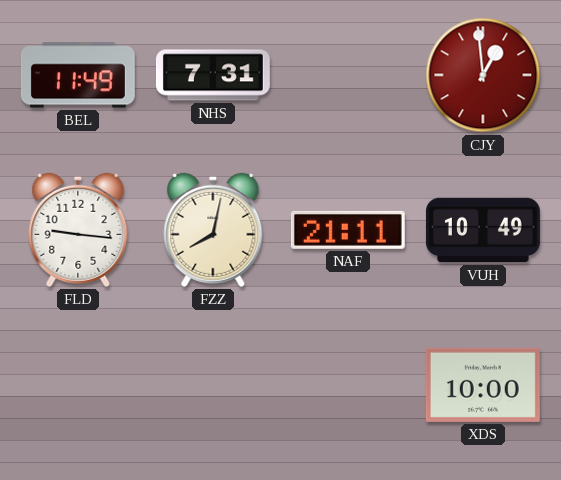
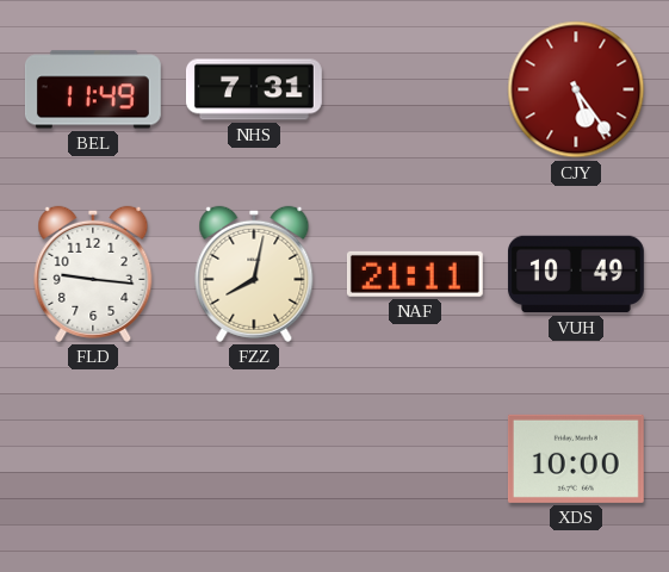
CJY: 12:59 -> 5:24
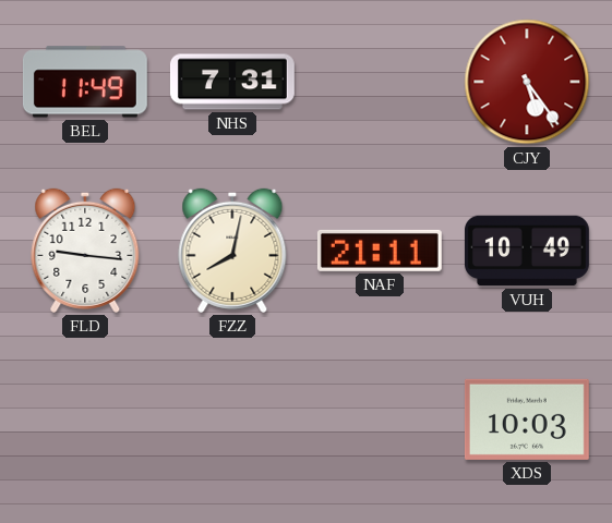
XDS: 10:00 -> 10:03
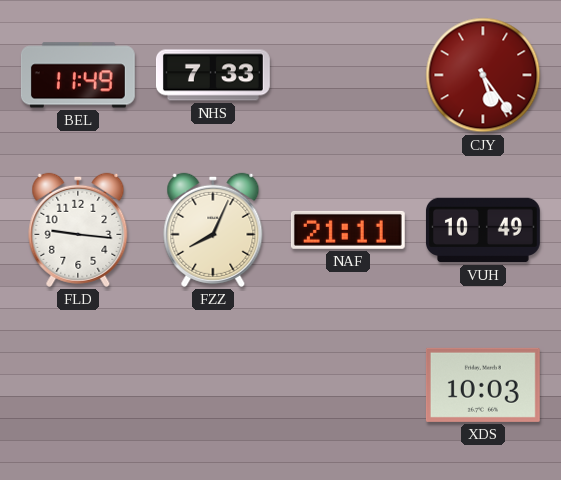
NHS: 7:31 -> 7:33
FZZ: 8:02 -> 8:04
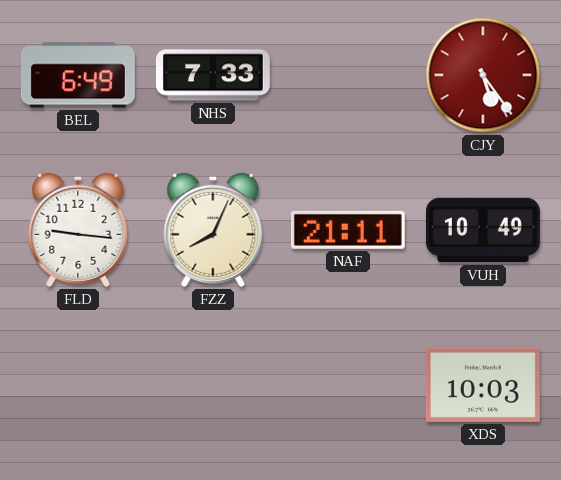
BEL: 11:49 -> 6:49
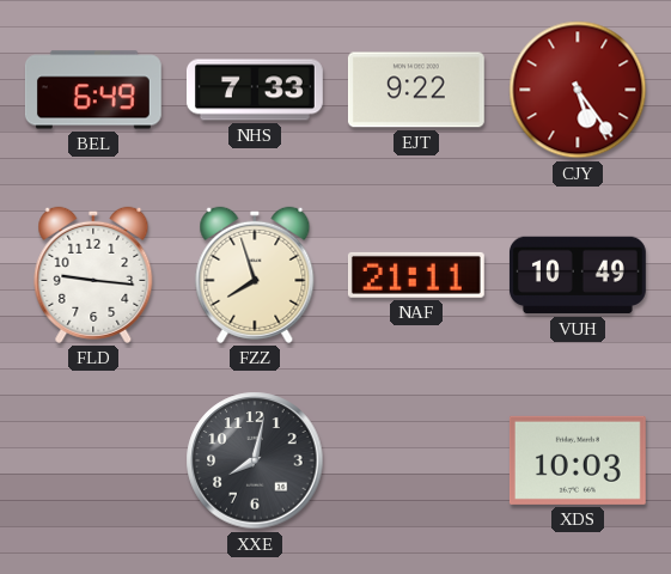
EJT: none -> 9:22
FZZ: 8:04 -> 7:57
XXE: none -> 8:02
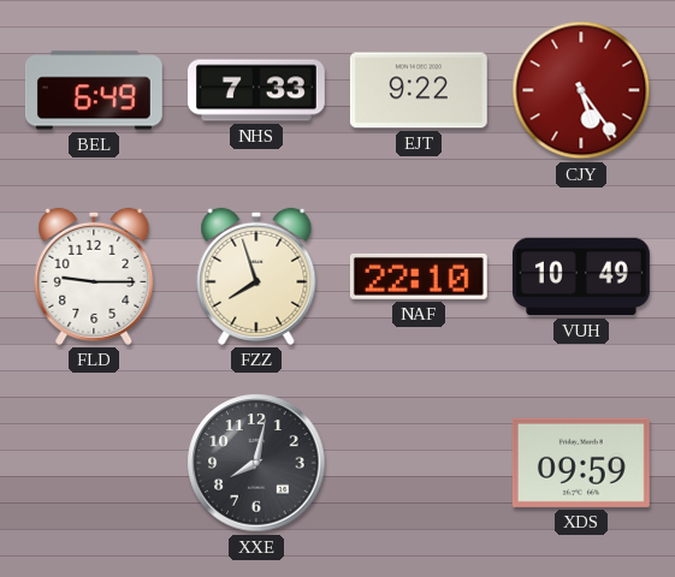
FLD: 9:16 -> 9:15
NAF: 21:11 -> 22:10
XDS: 10:03 -> 09:59
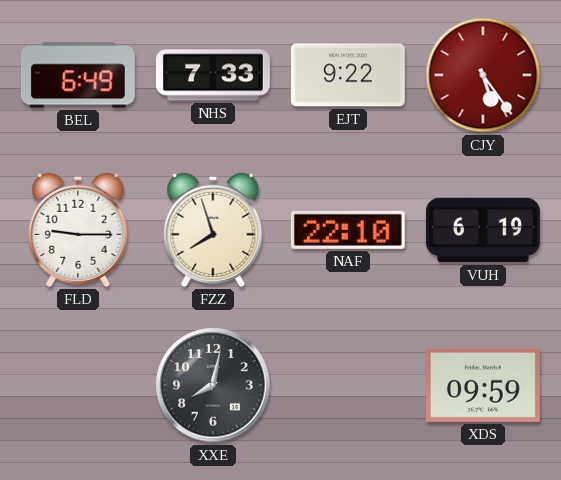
VUH: 10:49 -> 6:19
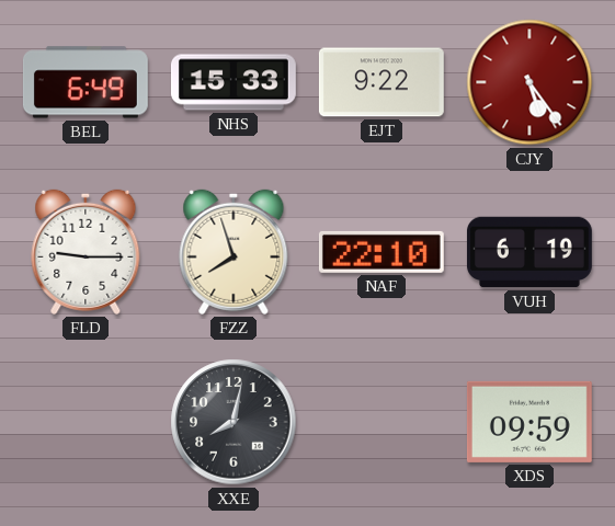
NHS: 7:33 -> 15:33
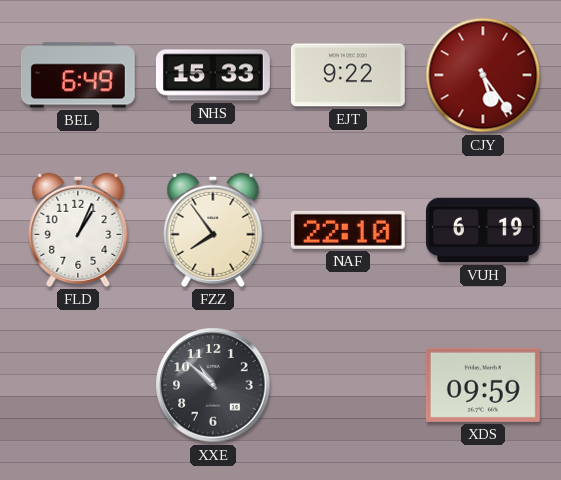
FLD: 9:15 -> 1:04
FZZ: 7:57 -> 7:54
XXE: 8:02 -> 10:52
